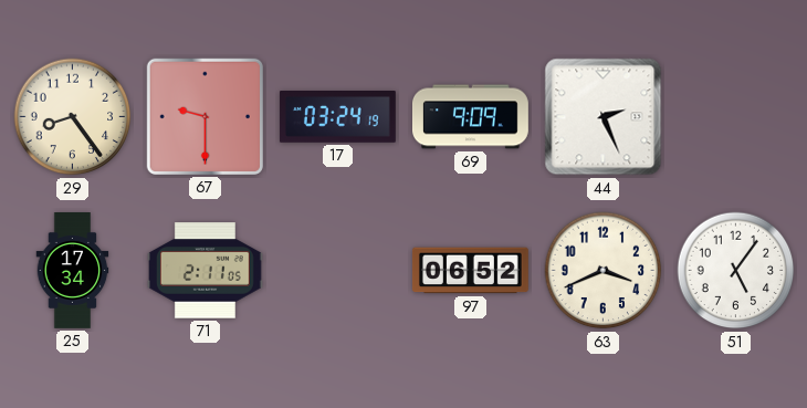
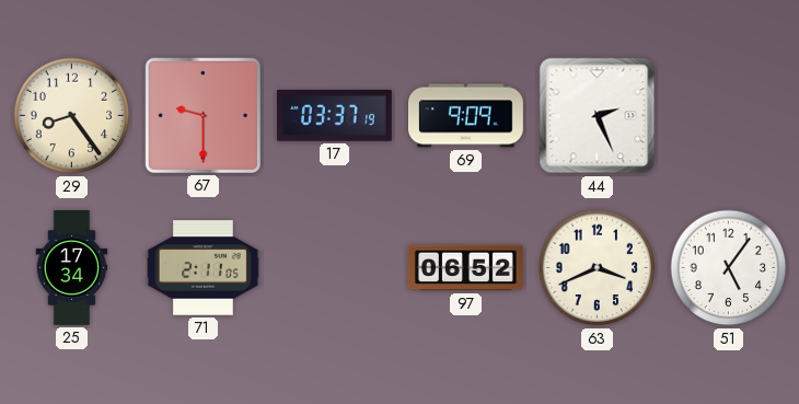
17: 03:24 -> 03:37
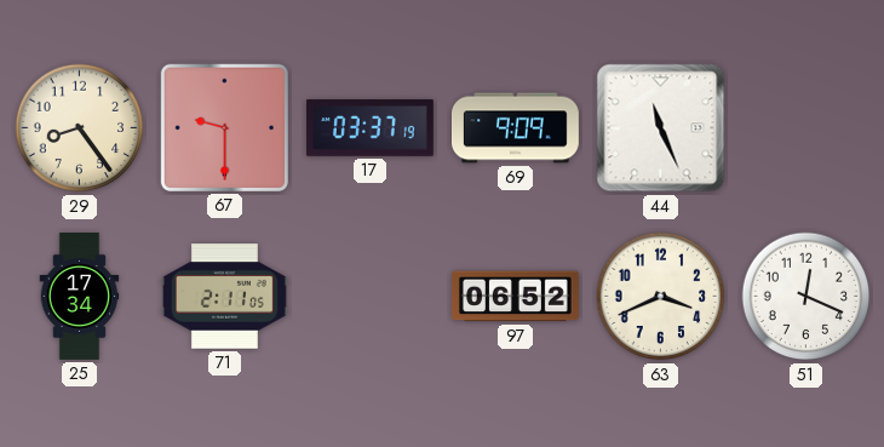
44: 2:26 -> 11:26
51: 5:06 -> 12:19
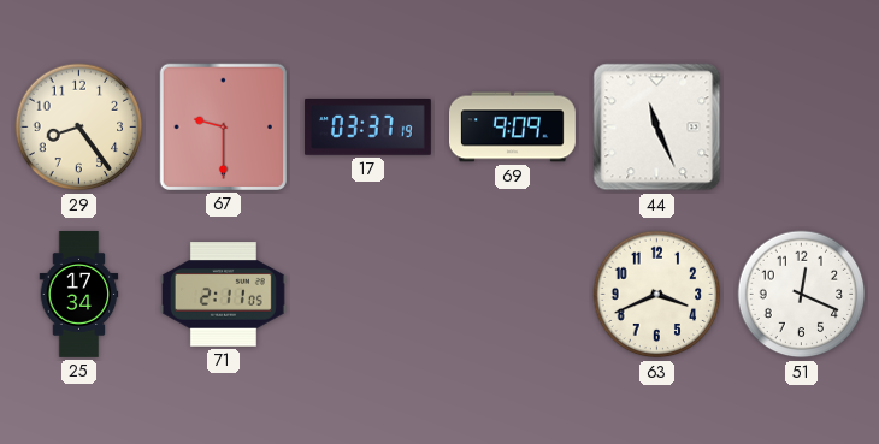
97: 06:52 -> none
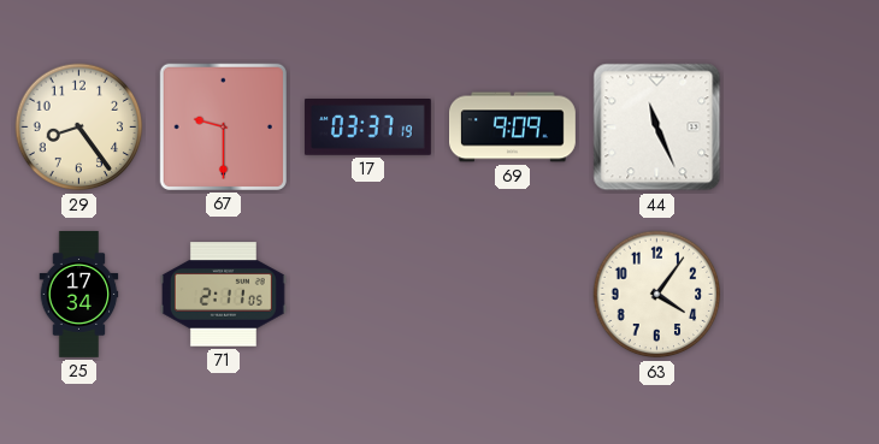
63: 3:41 -> 4:06
51: 12:19 -> none
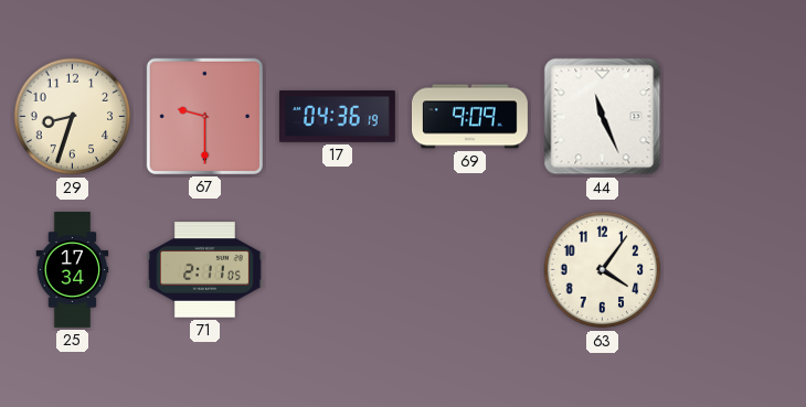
29: 8:24 -> 8:33
17: 03:37 -> 04:36
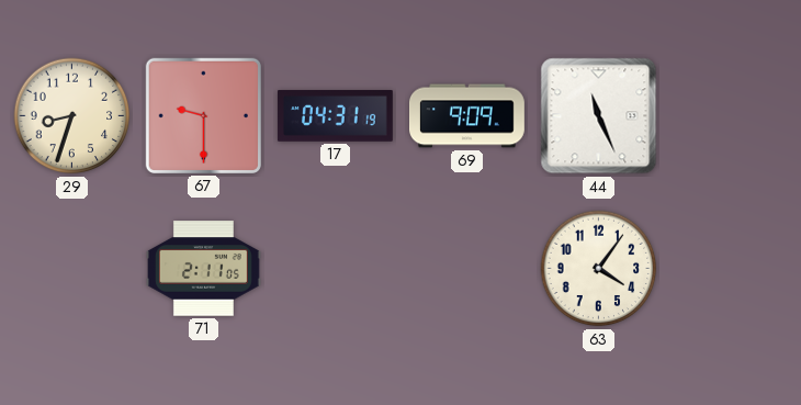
17: 04:36 -> 04:31
25: 17:34 -> none
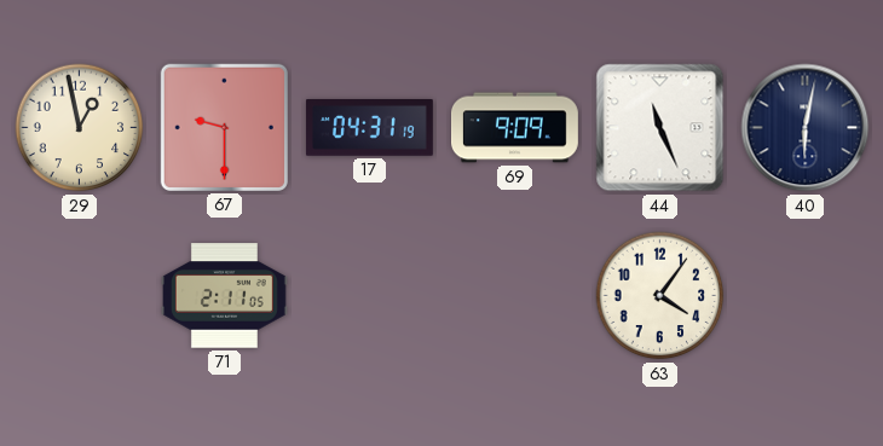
29: 8:33 -> 12:58
40: none -> 6:02
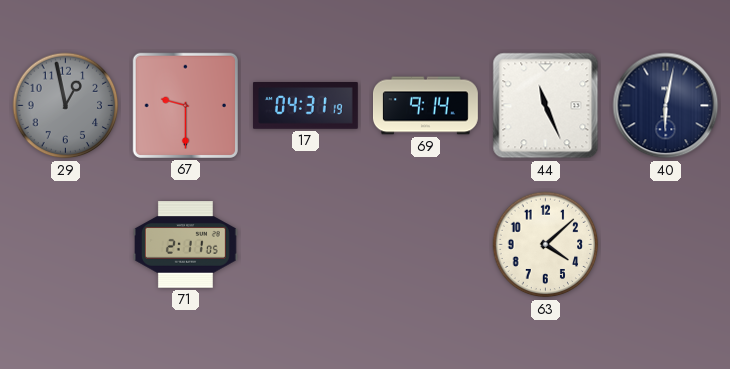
29 dial: cream -> grey
69: 9:09 -> 9:14
63: 4:06 -> 4:08
